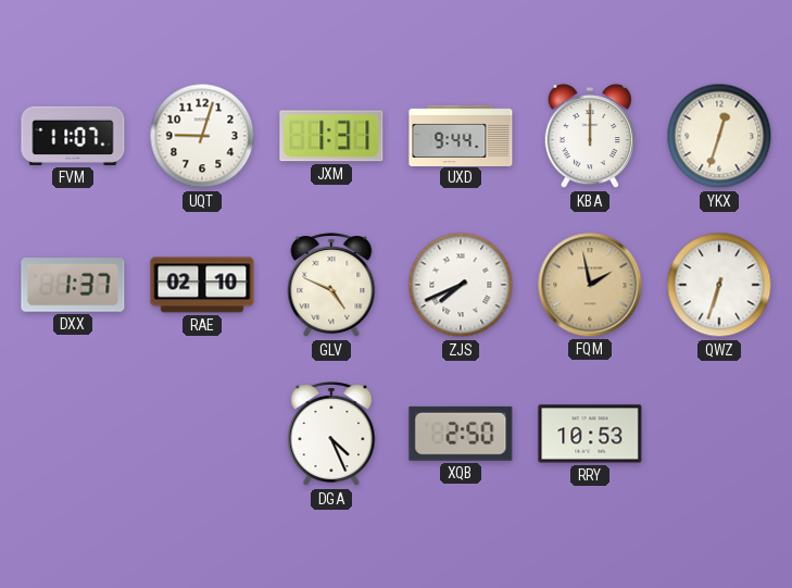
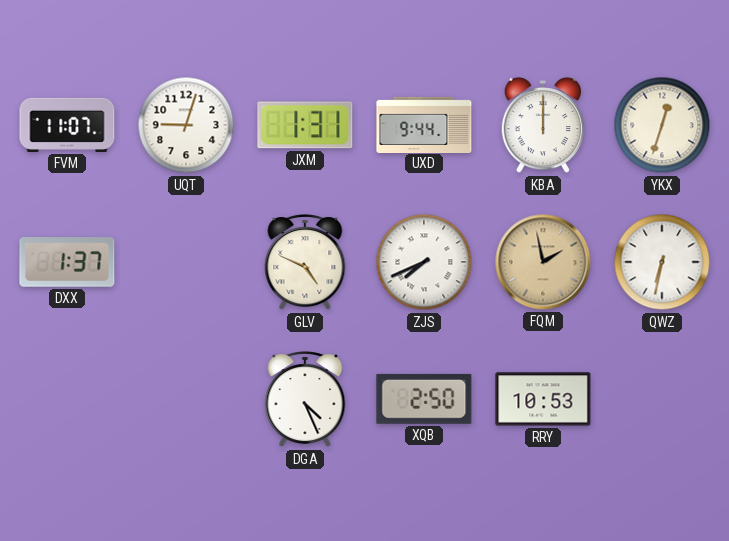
RAE: 02:10 -> none
QWZ: 6:33 -> 6:32
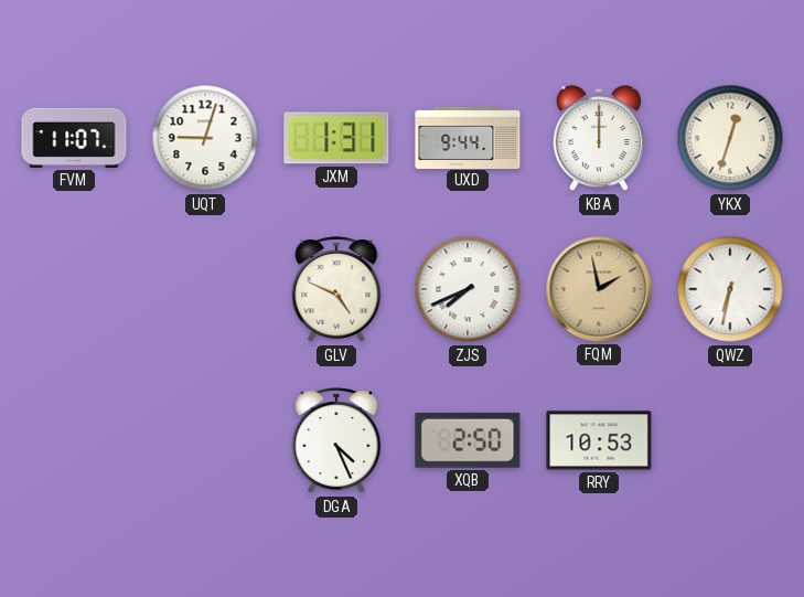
DXX: 1:37 -> none
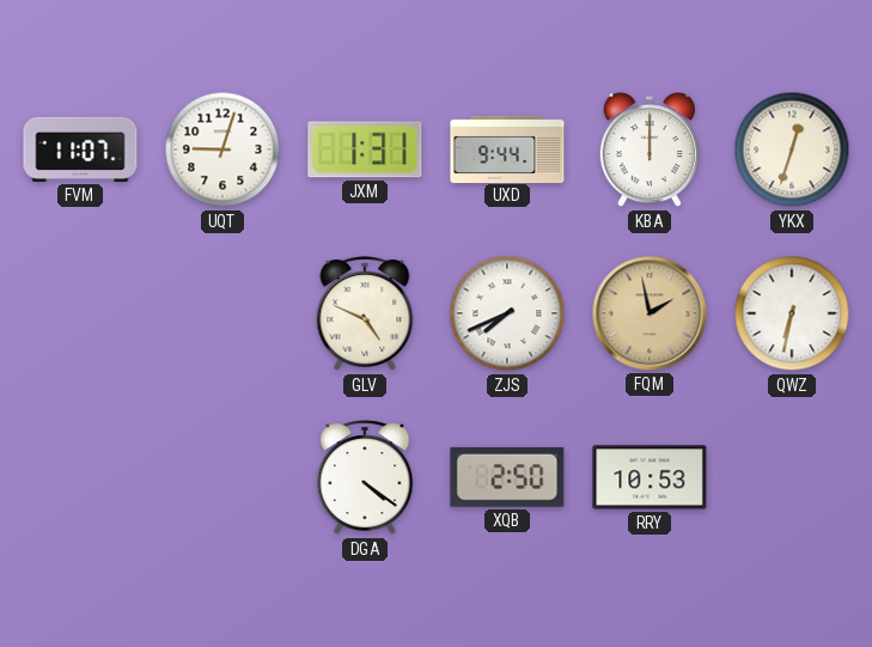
DGA: 4:26 -> 4:21
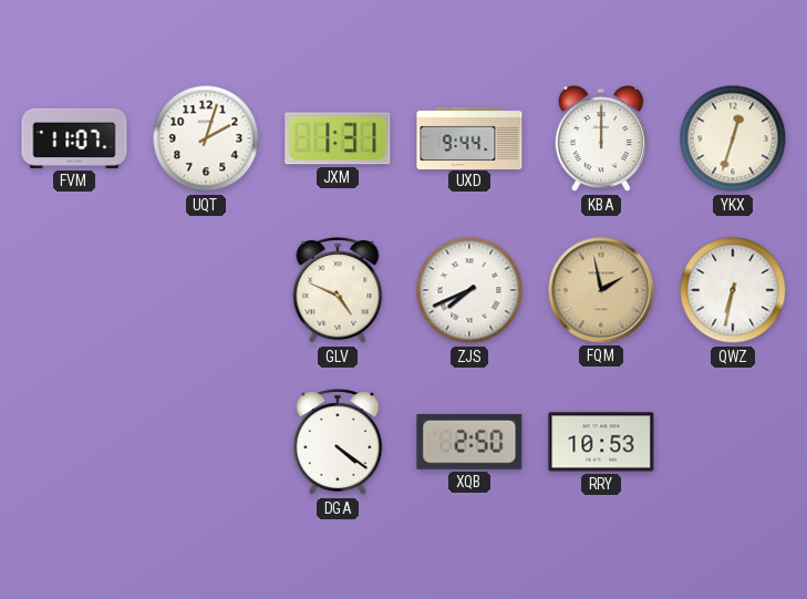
UQT: 9:03 -> 2:03
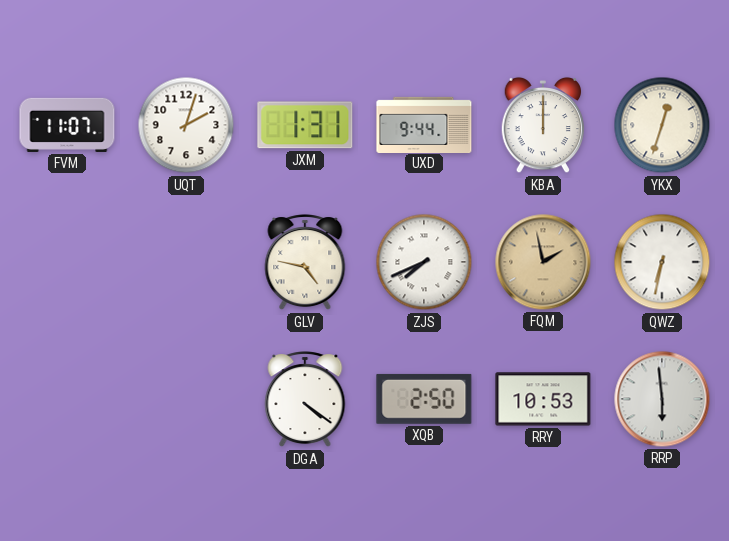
GLV: 4:49 -> 4:47
RRP: none -> 5:59
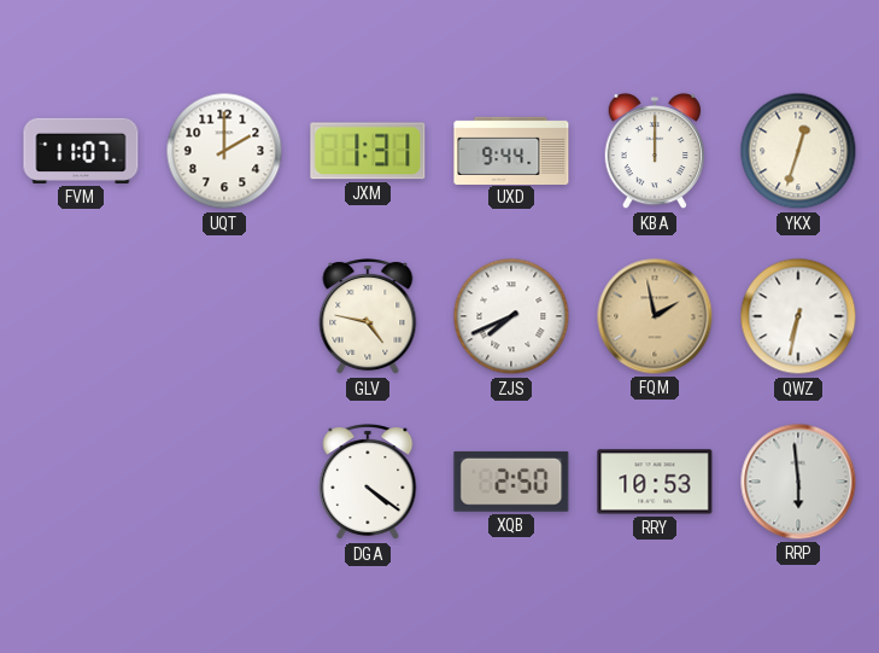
UQT: 2:03 -> 2:00
